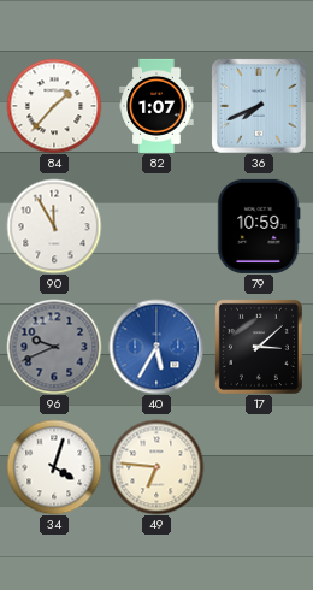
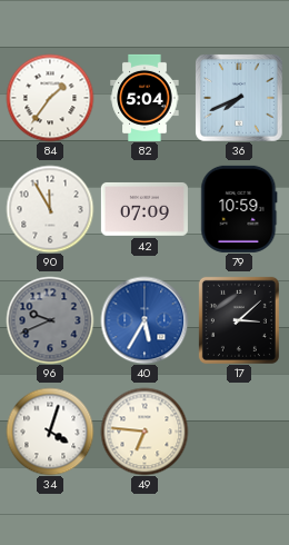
84: 1:37 -> 1:36
82: 1:07 -> 5:04
42: none -> 07:09
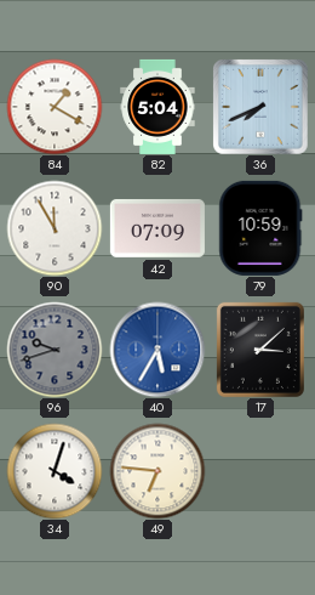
84: 1:36 -> 1:20
96: 9:41 -> 9:42
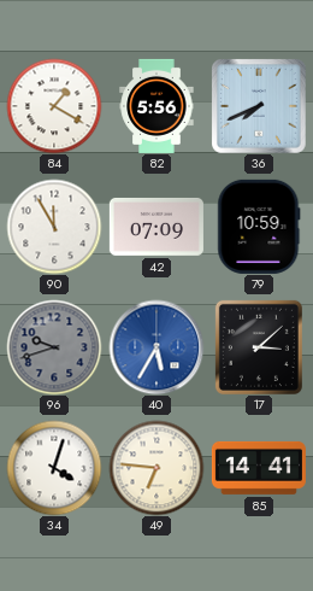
82: 5:04 -> 5:56
85: none -> 14:41
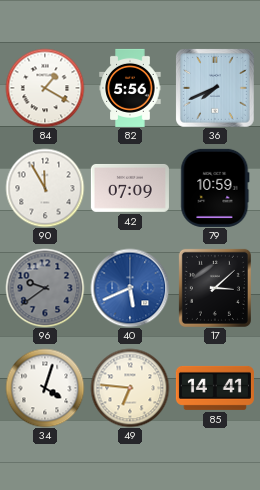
96: 9:42 -> 9:39
40: 5:35 -> 5:41
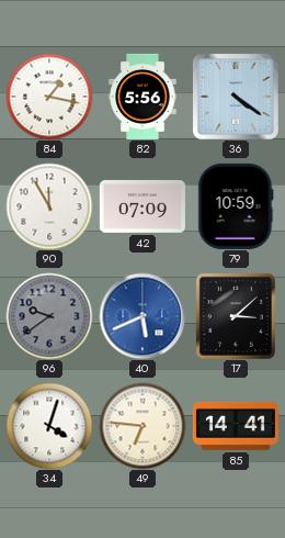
84: 1:20 -> 1:17
36: 7:41 -> 4:21
